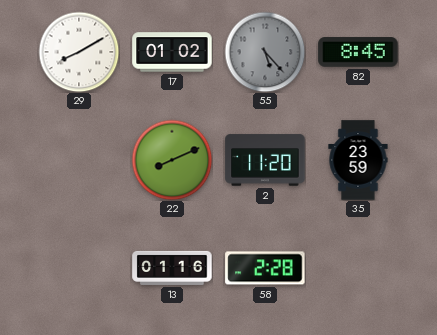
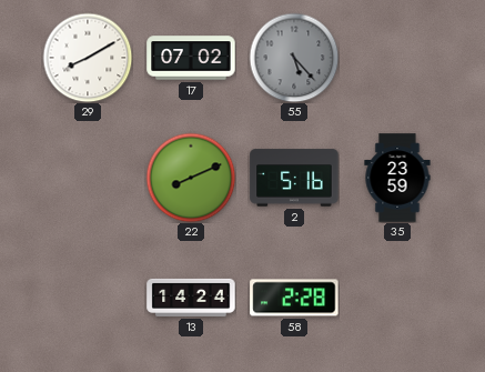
17: 01:02 -> 07:02
82: 8:45 -> none
2: 11:20 -> 5:16
13: 01:16 -> 14:24
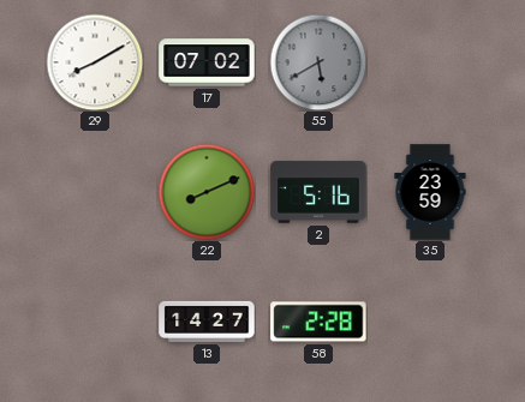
55: 5:23 -> 5:40
13: 14:24 -> 14:27
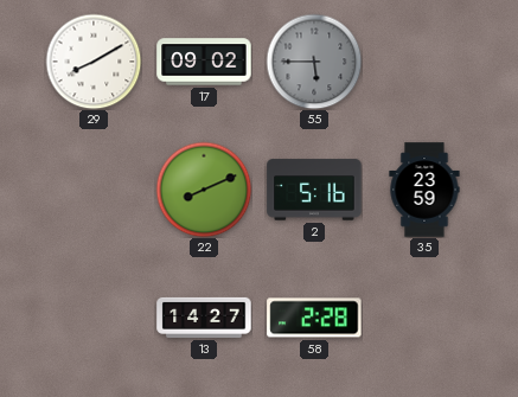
17: 07:02 -> 09:02
55: 5:40 -> 5:45
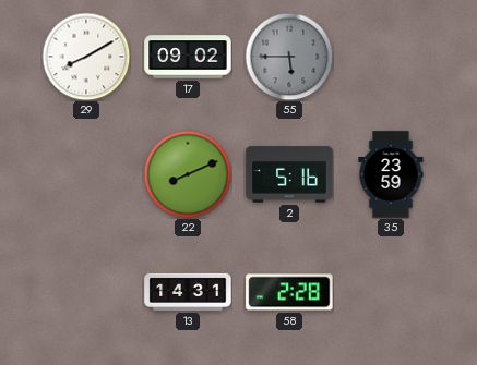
13: 14:27 -> 14:31
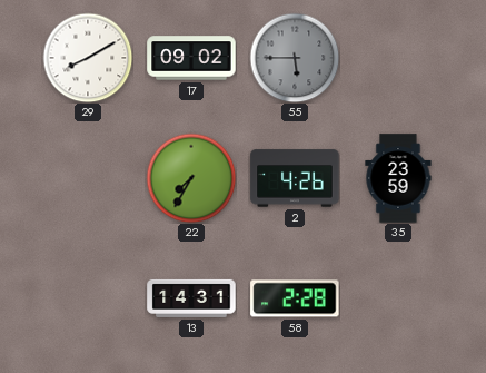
22: 8:11 -> 7:35
2: 5:16 -> 4:26
